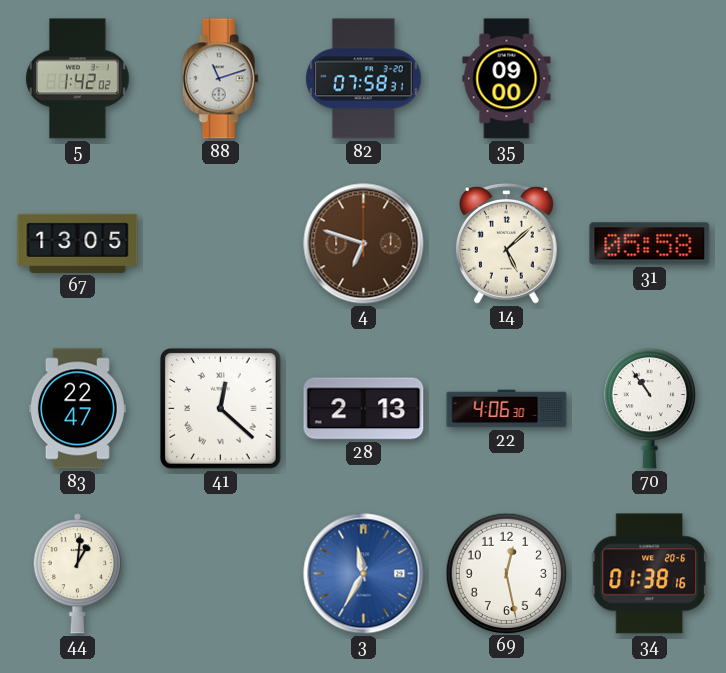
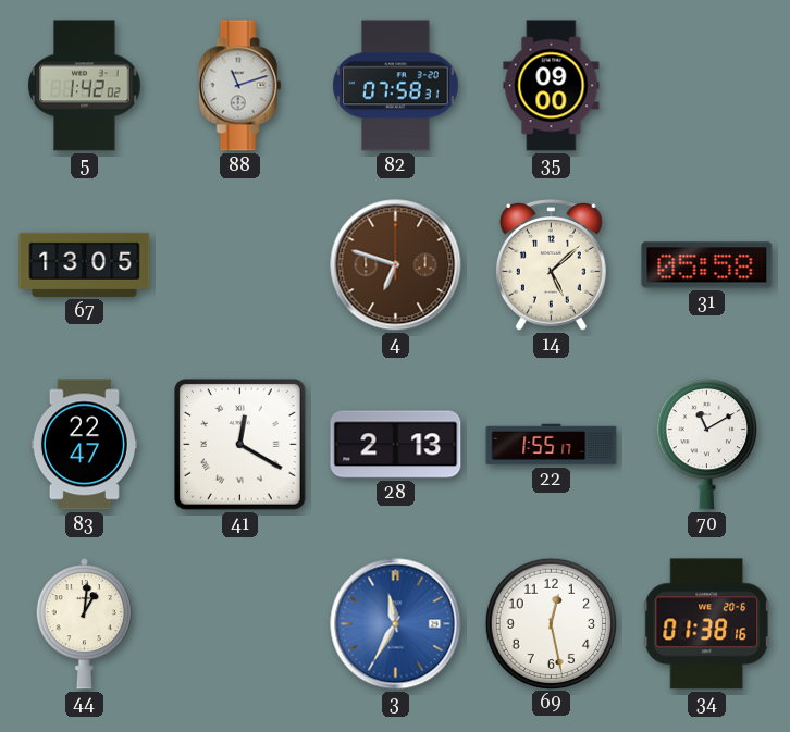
41: 12:22 -> 12:20
22: 4:06 -> 1:55
70: 10:54 -> 11:10
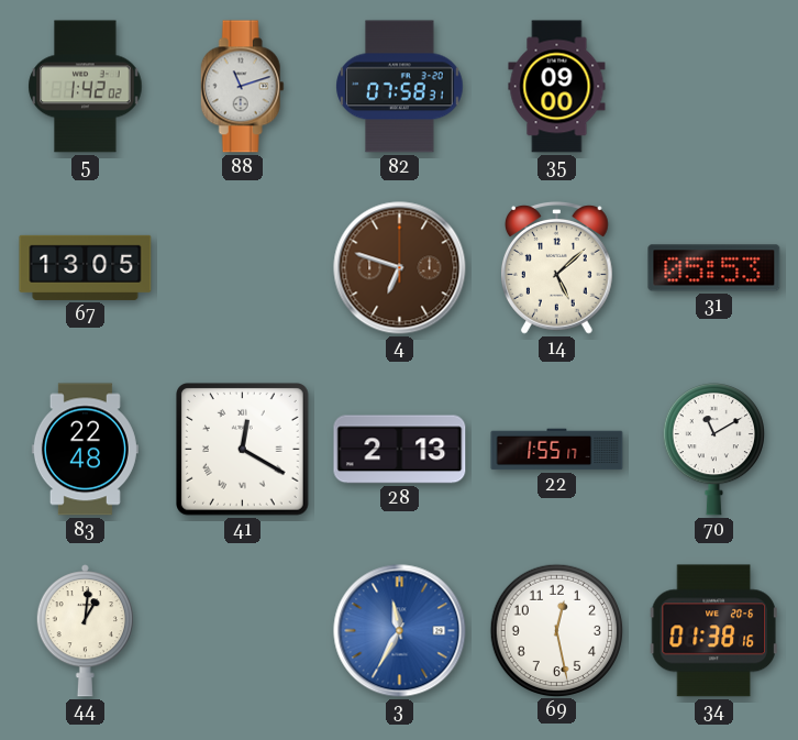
31: 05:58 -> 05:53
83: 22:47 -> 22:48
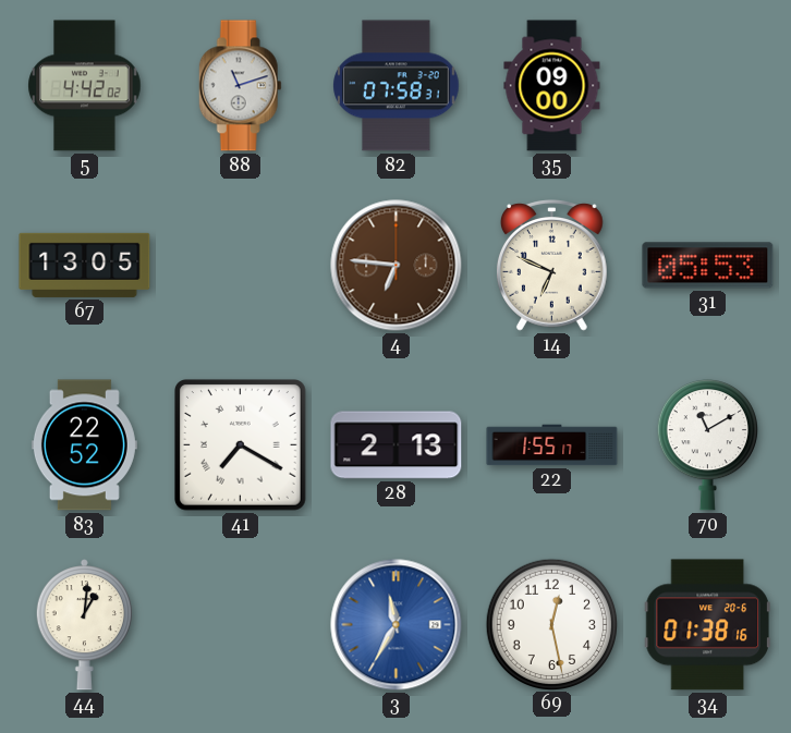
5: 1:42 -> 4:42
4: 6:48 -> 6:46
14: 5:08 -> 6:49
83: 22:48 -> 22:52
41: 12:20 -> 7:20
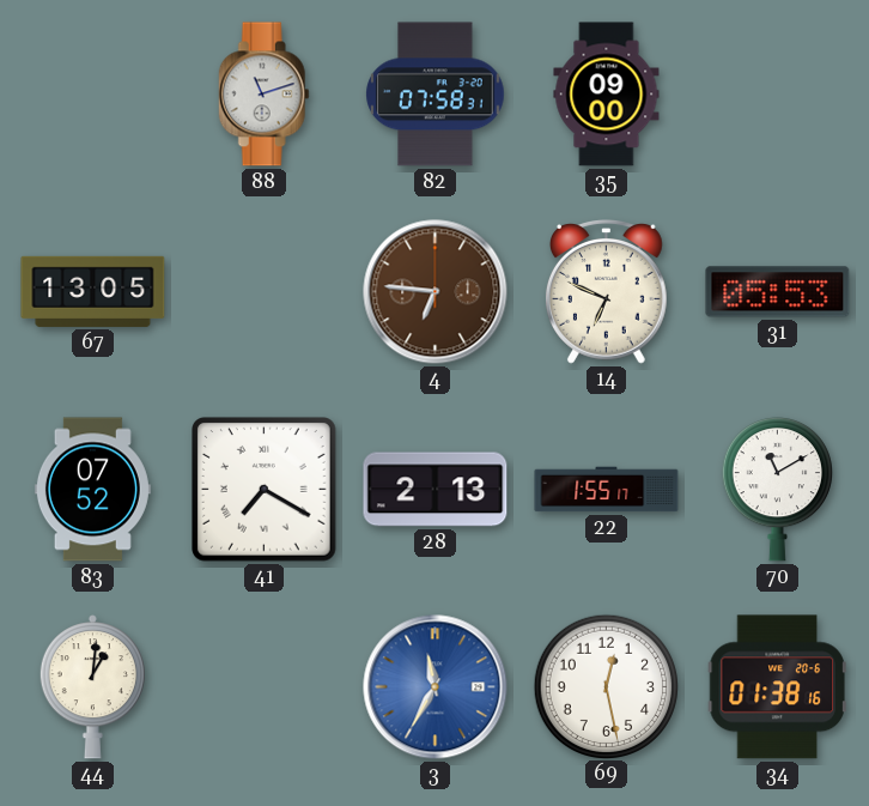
5: 4:42 -> none
83: 22:52 -> 07:52
